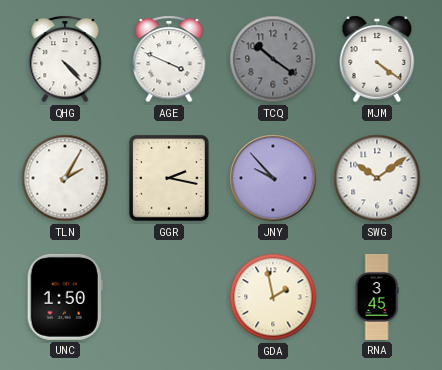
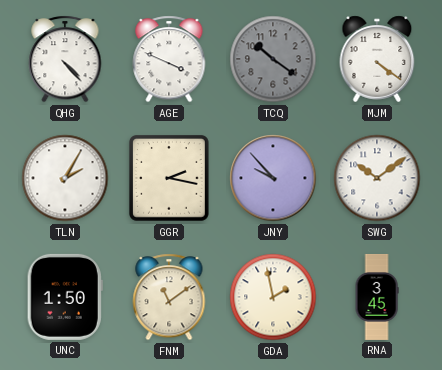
FNM: none -> 11:09
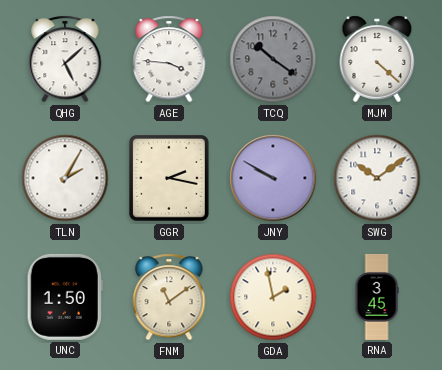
QHG: 4:23 -> 5:08
AGE: 3:49 -> 3:46
MJM: 4:21 -> 4:22
JNY: 9:53 -> 9:50
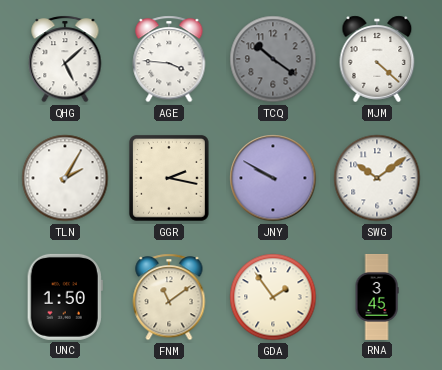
GDA: 1:58 -> 1:54
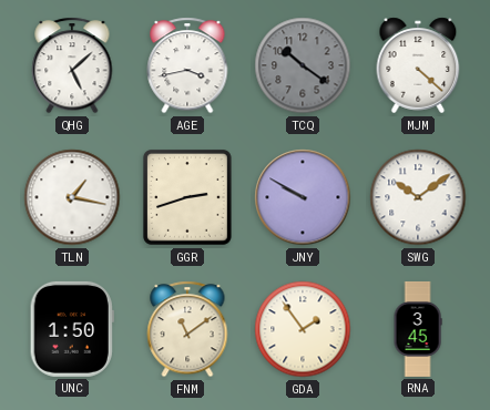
AGE: 3:46 -> 3:43
TLN: 2:05 -> 1:17
GGR: 2:17 -> 2:42
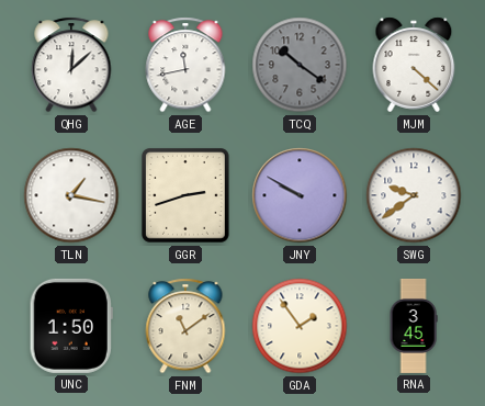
QHG: 5:08 -> 12:08
AGE: 3:43 -> 11:43
SWG: 10:09 -> 9:39
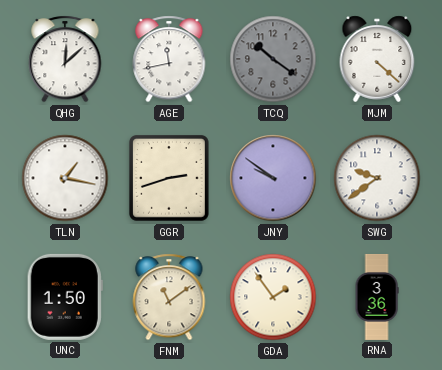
JNY: 9:50 -> 9:51
RNA: 3:45 -> 3:36
